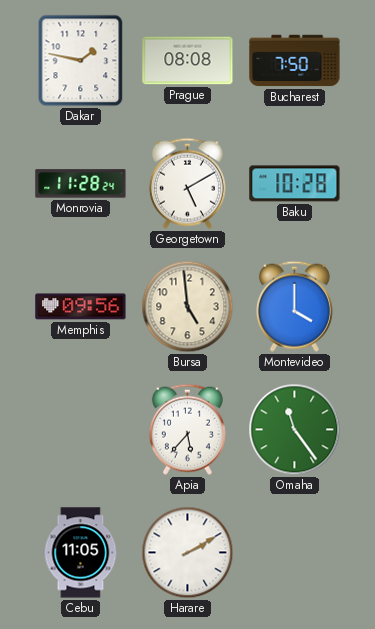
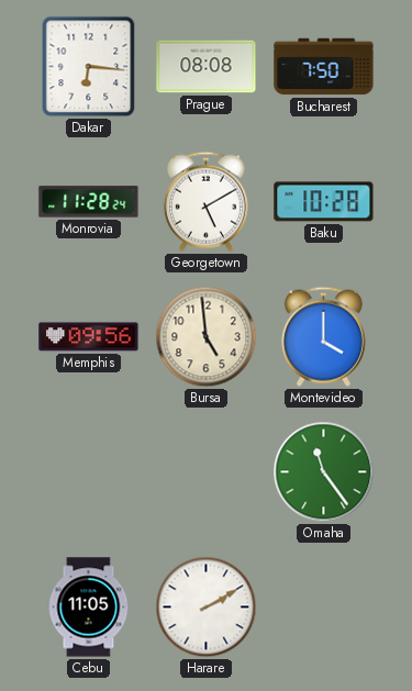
Dakar: 1:47 -> 6:16
Apia: 5:37 -> none
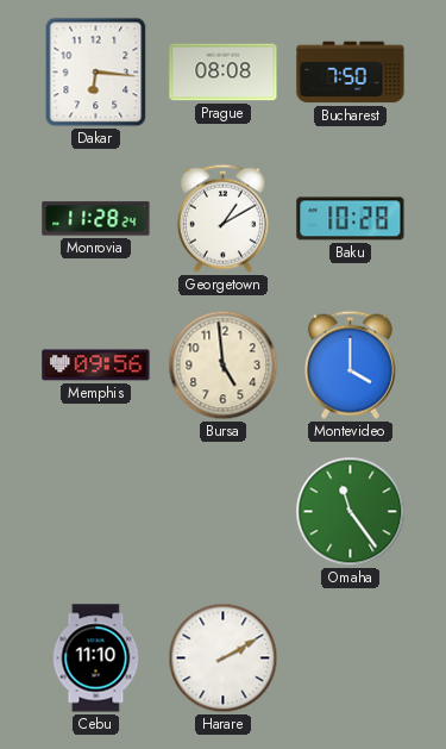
Georgetown: 5:10 -> 1:10
Cebu: 11:05 -> 11:10
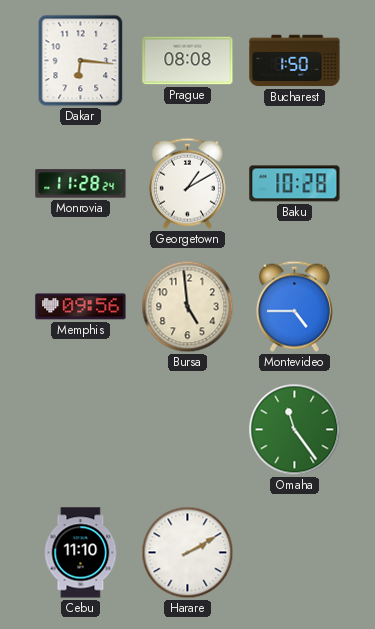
Bucharest: 7:50 -> 1:50
Montevideo: 4:00 -> 4:45
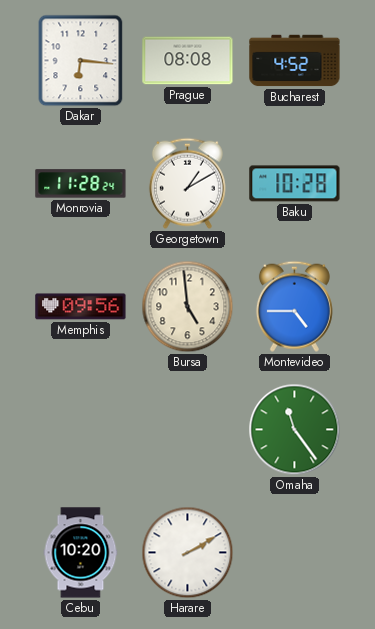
Bucharest: 1:50 -> 4:52
Cebu: 11:10 -> 10:20
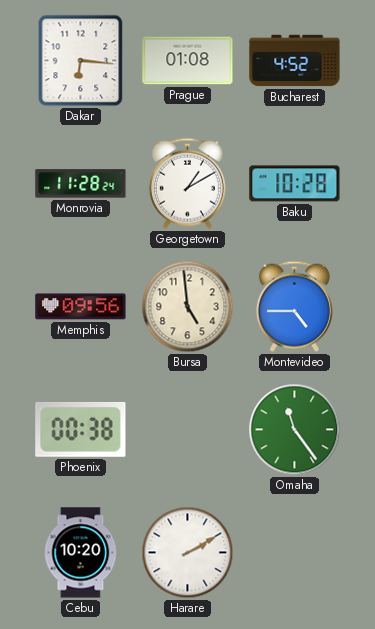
Prague: 08:08 -> 01:08
Phoenix: none -> 00:38
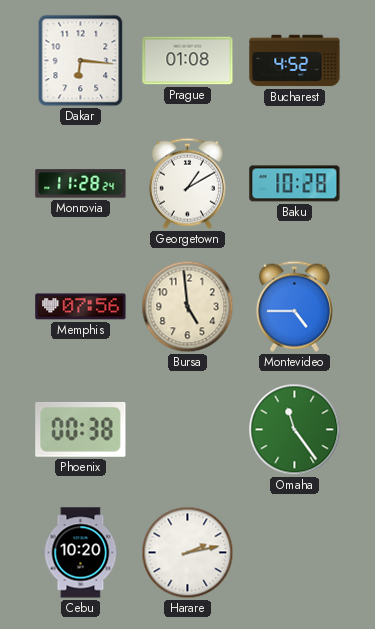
Memphis: 09:56 -> 07:56
Harare: 2:10 -> 2:13
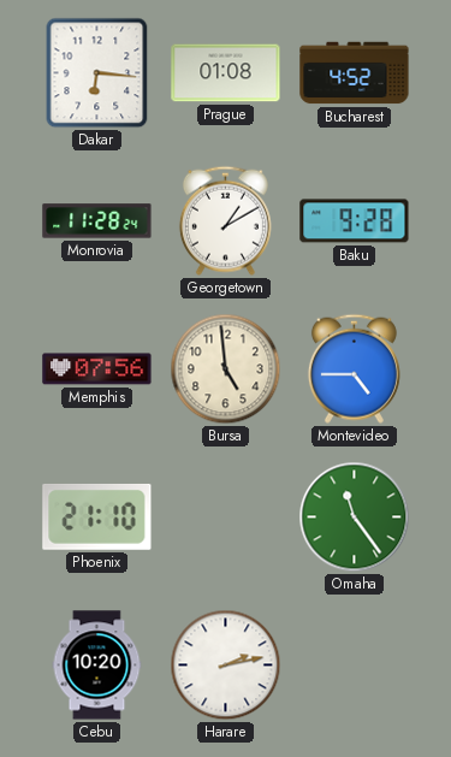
Baku: 10:28 -> 9:28
Phoenix: 00:38 -> 21:10
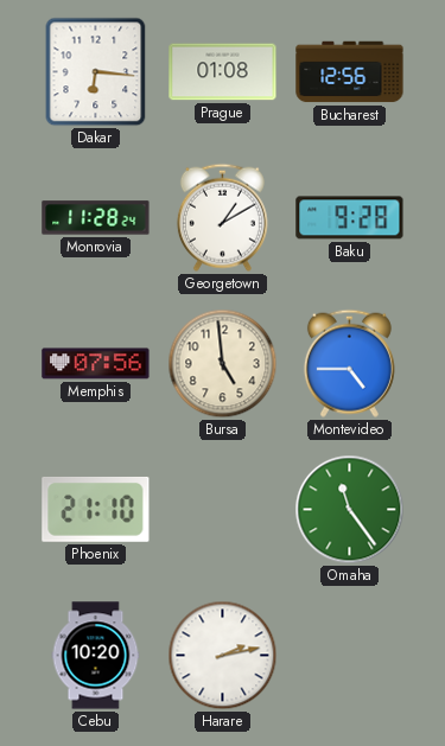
Bucharest: 4:52 -> 12:56
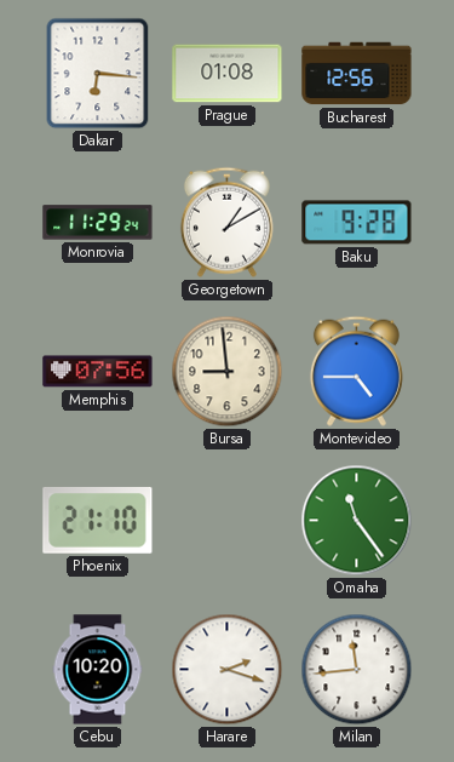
Monrovia: 11:28 -> 11:29
Bursa: 4:59 -> 8:59
Harare: 2:13 -> 2:18
Milan: none -> 11:44
